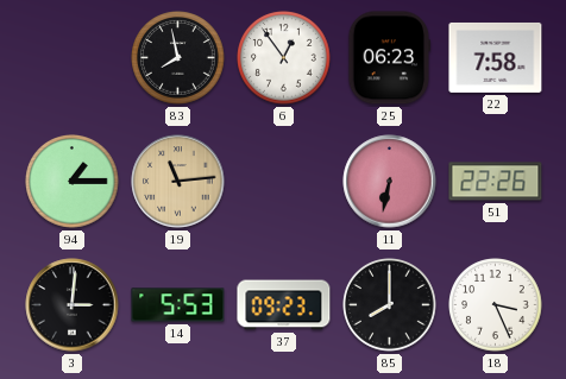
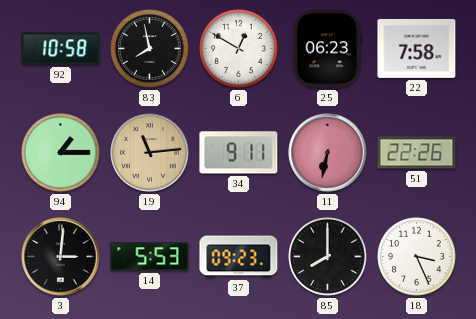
92: none -> 10:58
6: 12:54 -> 12:50
34: none -> 9:11
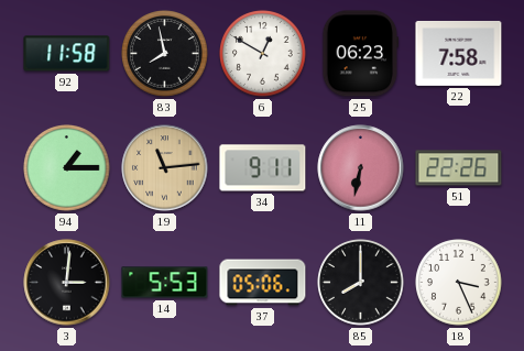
92: 10:58 -> 11:58
37: 09:23 -> 05:06
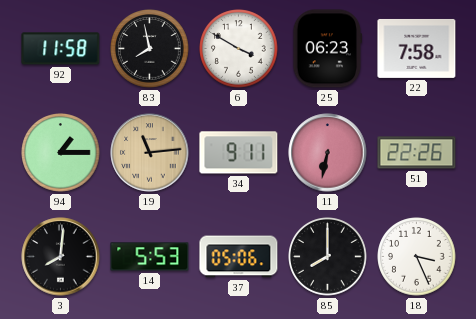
6: 12:50 -> 3:50
3: 3:01 -> 8:01
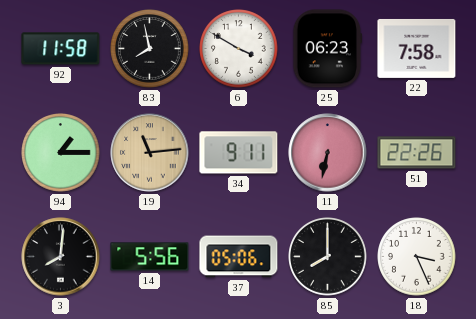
14: 5:53 -> 5:56
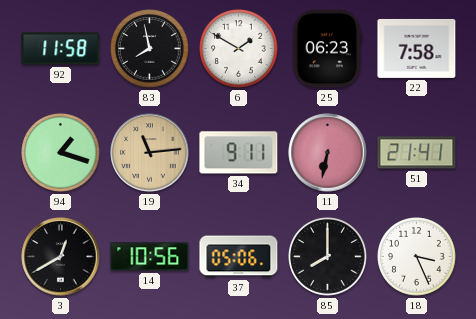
6: 3:50 -> 1:50
94: 1:15 -> 1:18
51: 22:26 -> 21:41
3: 8:01 -> 12:40
14: 5:56 -> 10:56
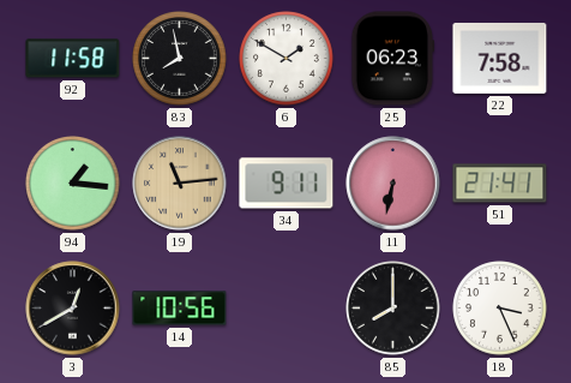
94: 1:18 -> 1:16
37: 05:06 -> none
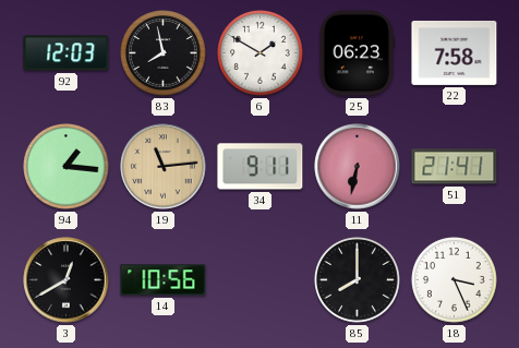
92: 11:58 -> 12:03
